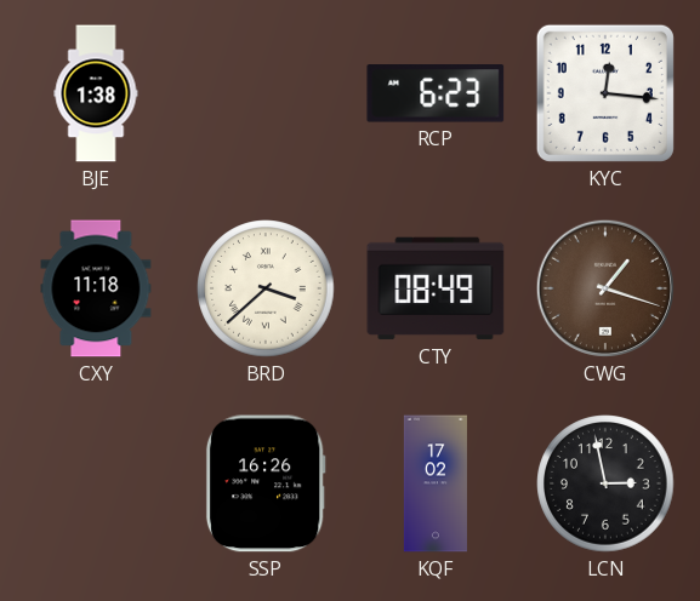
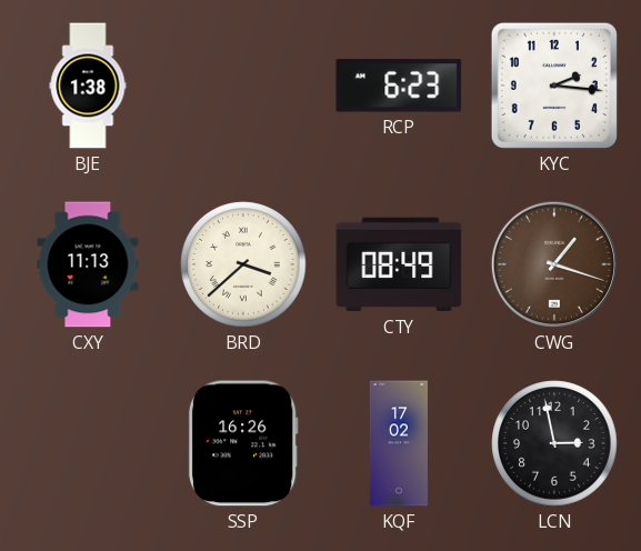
KYC: 12:16 -> 2:16
CXY: 11:18 -> 11:13
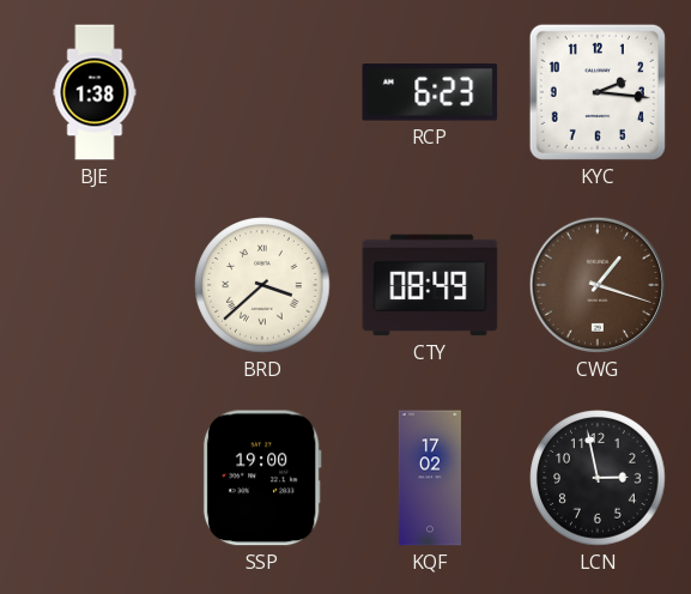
CXY: 11:13 -> none
SSP: 16:26 -> 19:00
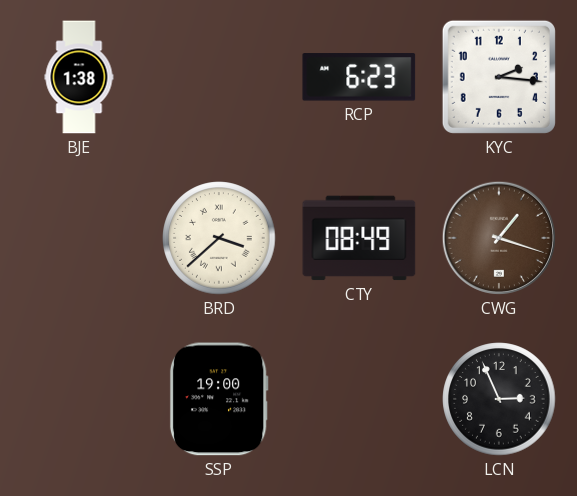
KQF: 17:02 -> none
LCN: 2:58 -> 2:56
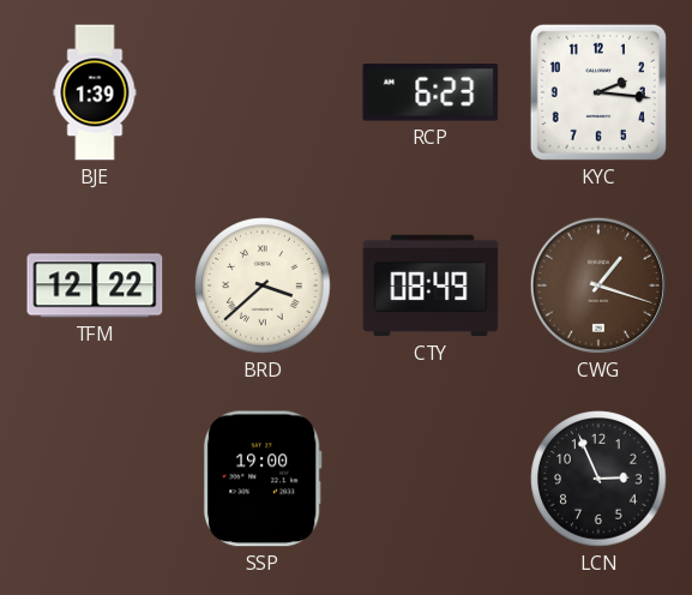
BJE: 1:38 -> 1:39
TFM: none -> 12:22
